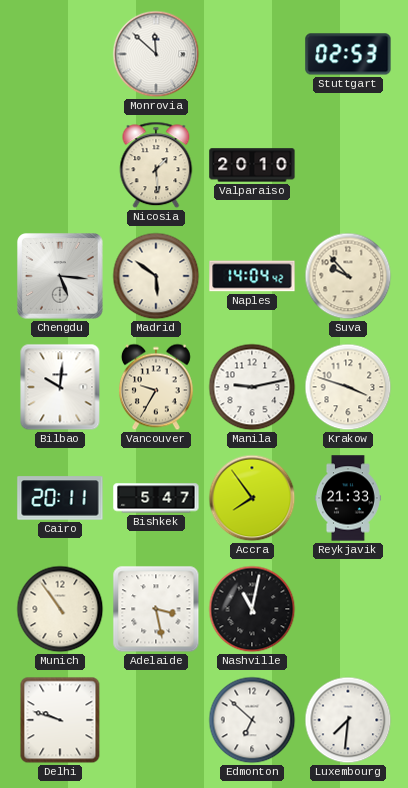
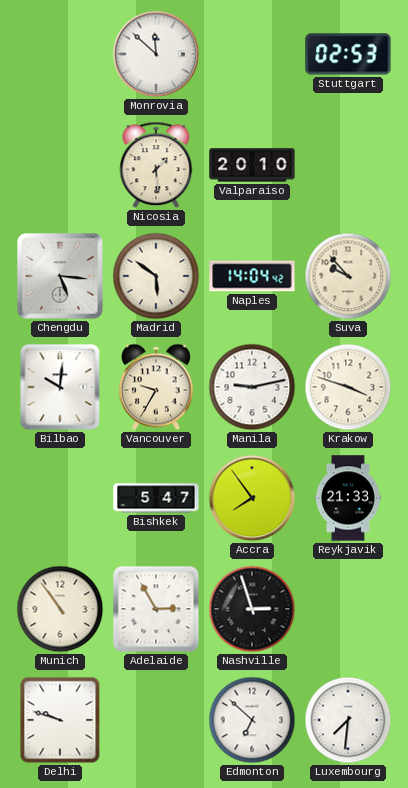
Cairo: 20:11 -> none
Adelaide: 3:28 -> 2:55
Nashville: 11:02 -> 2:57
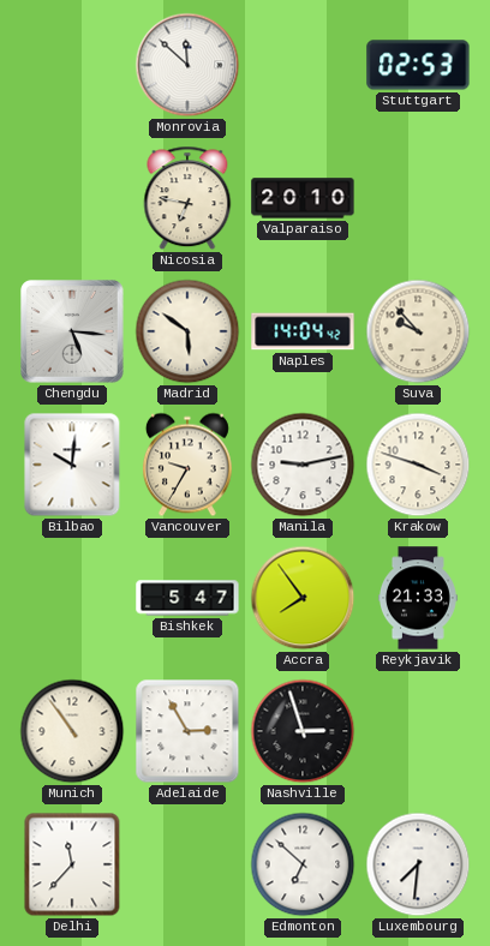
Nicosia: 1:29 -> 6:47
Delhi: 9:48 -> 11:37
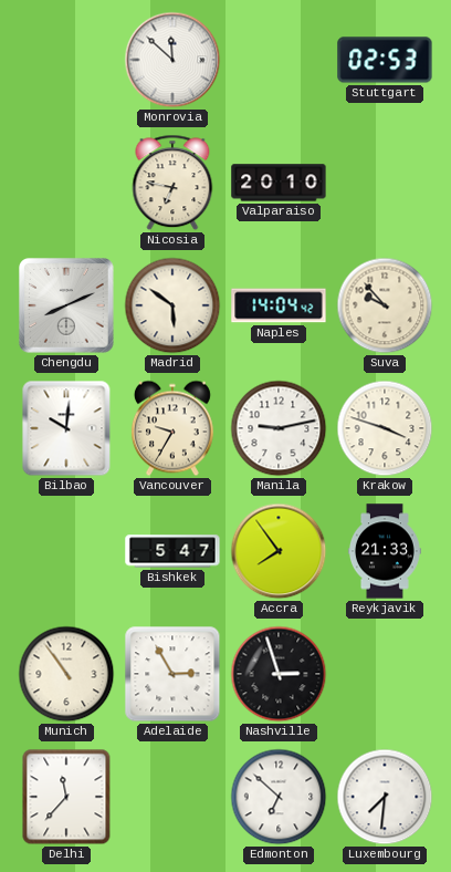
Chengdu: 5:16 -> 8:11
